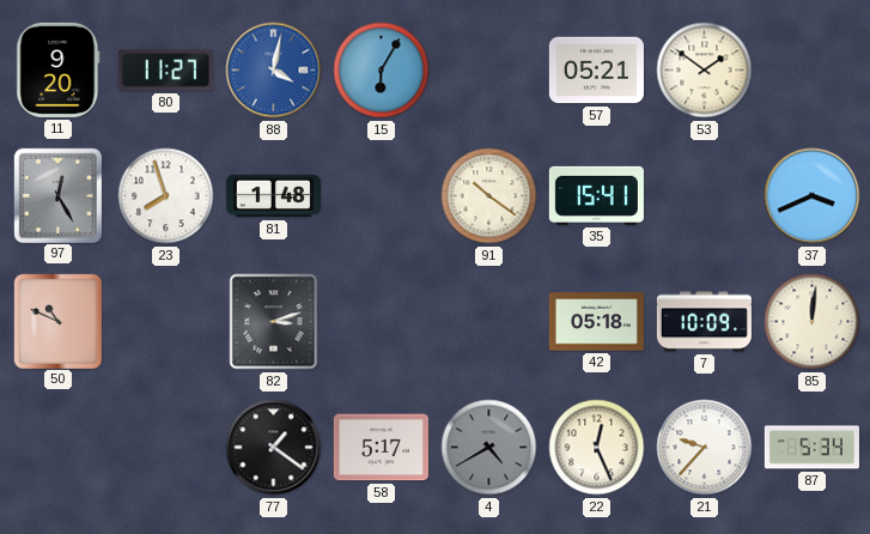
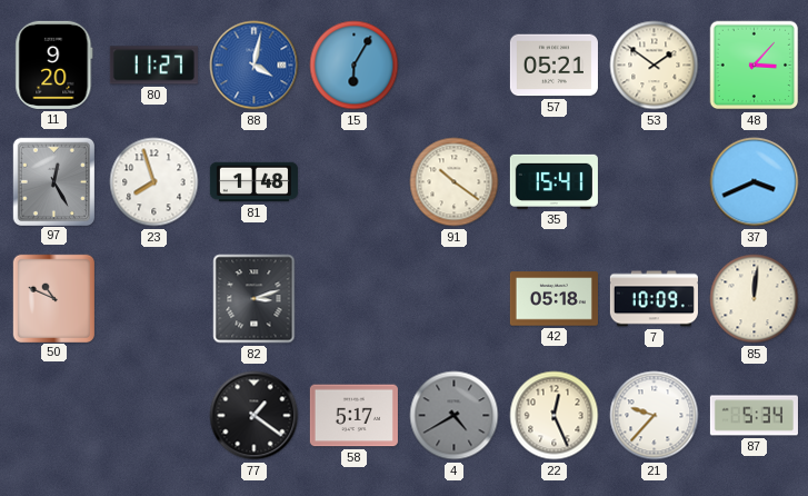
48: none -> 3:07
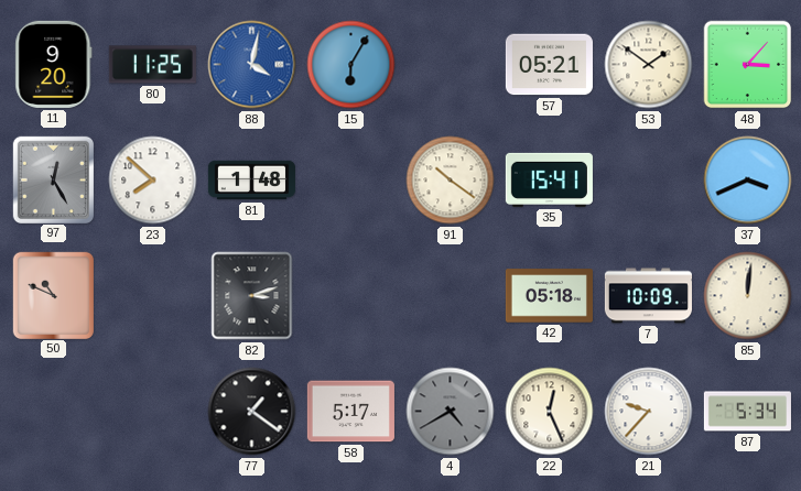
80: 11:27 -> 11:25
23: 7:57 -> 7:52
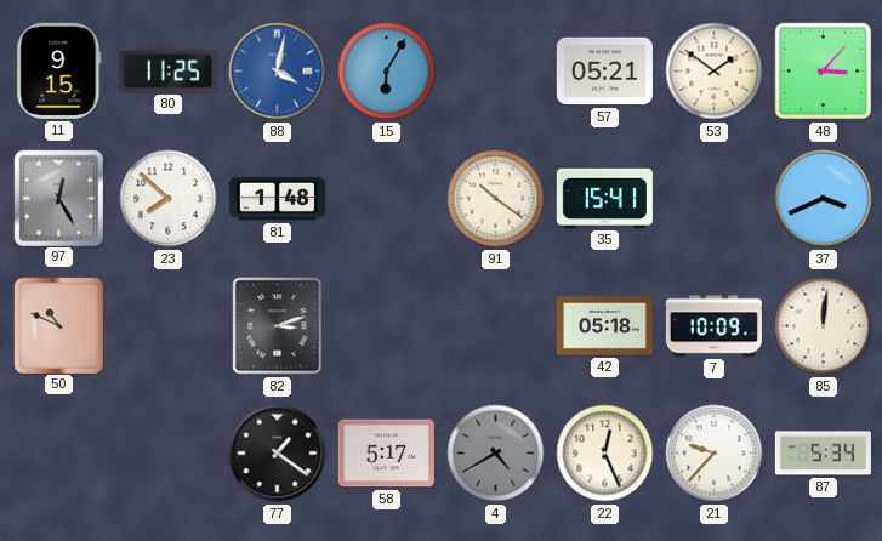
11: 9:20 -> 9:15
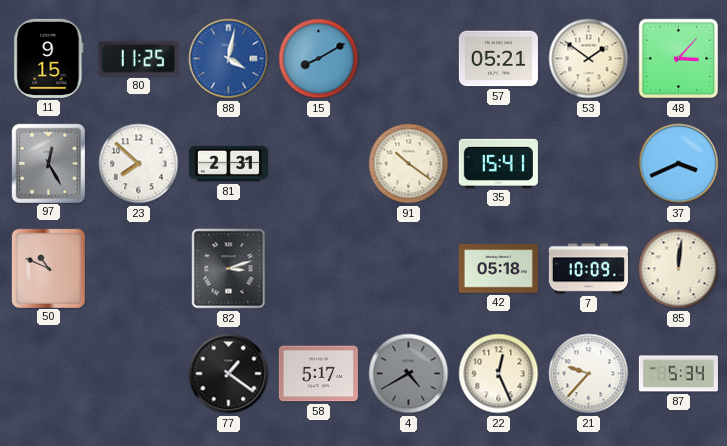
15: 6:05 -> 8:10
81: 1:48 -> 2:31
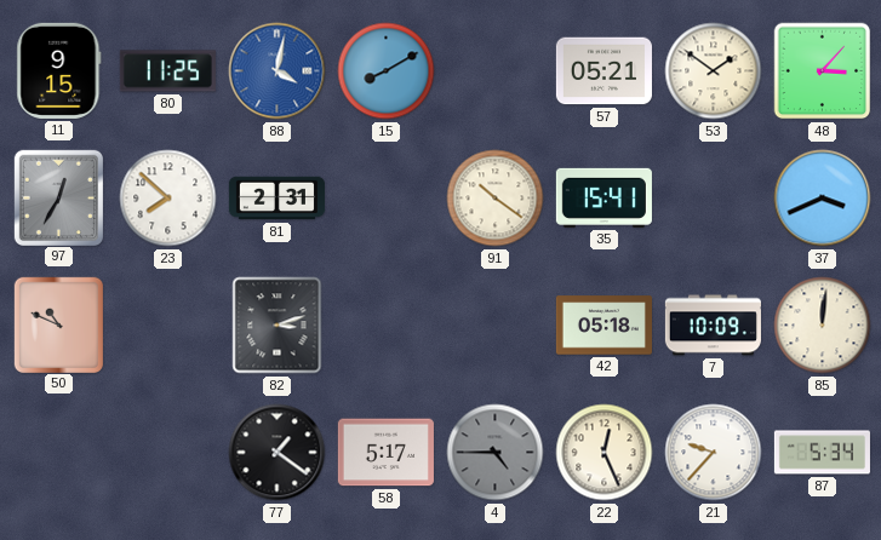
97: 12:25 -> 12:35
4: 4:40 -> 4:45
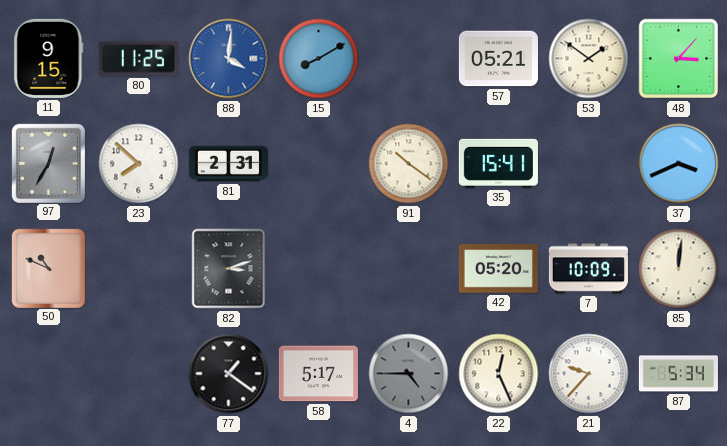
88: 4:02 -> 4:01
42: 05:18 -> 05:20
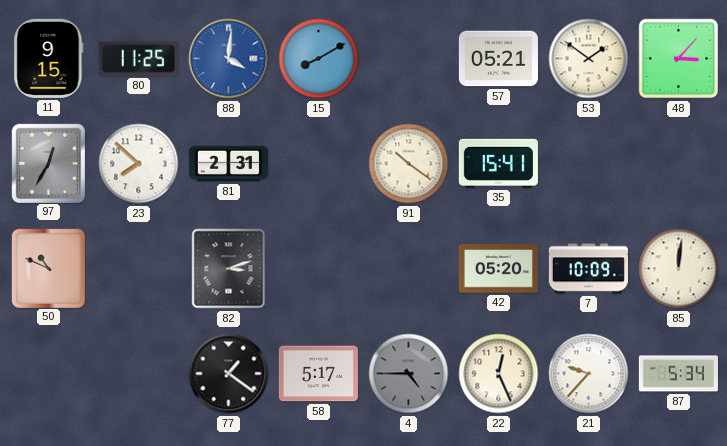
37: 3:41 -> none
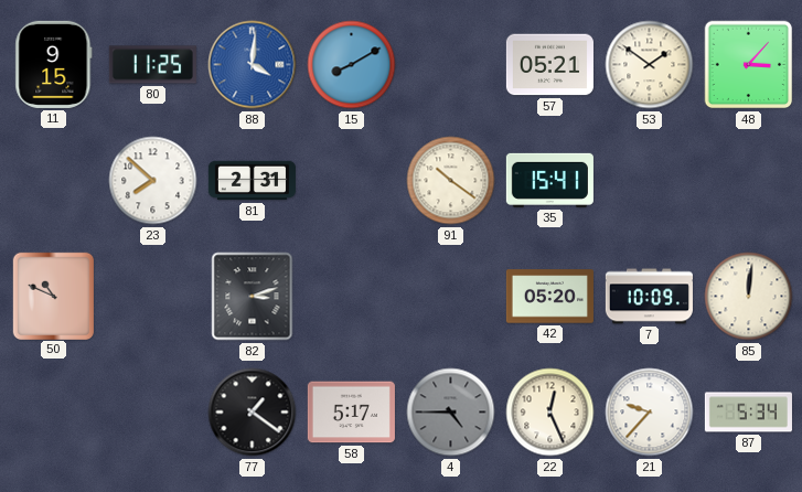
97: 12:35 -> none
